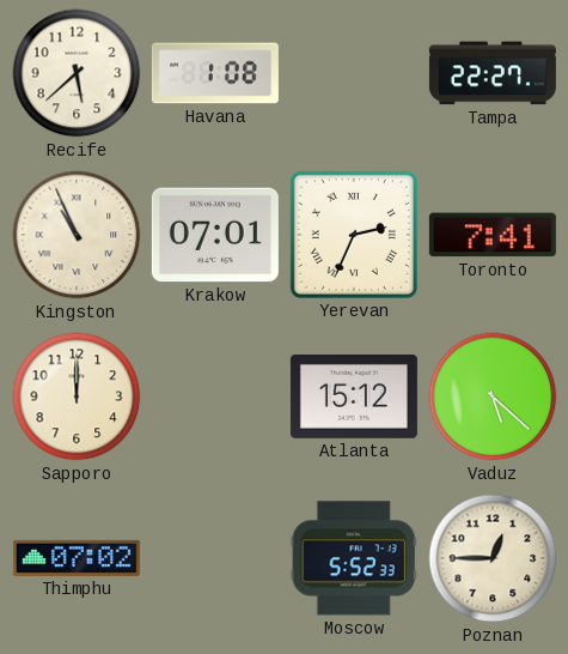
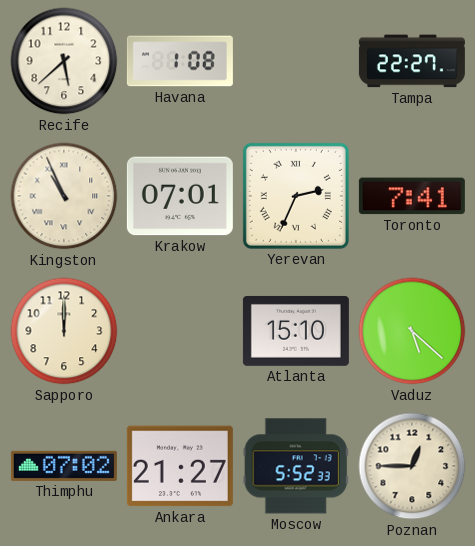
Atlanta: 15:12 -> 15:10
Ankara: none -> 21:27
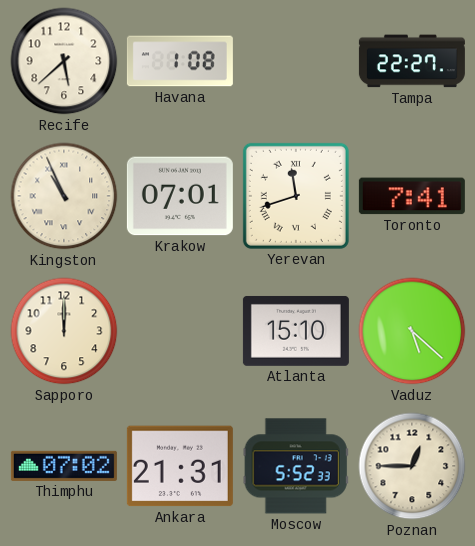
Yerevan: 2:34 -> 11:42
Ankara: 21:27 -> 21:31
